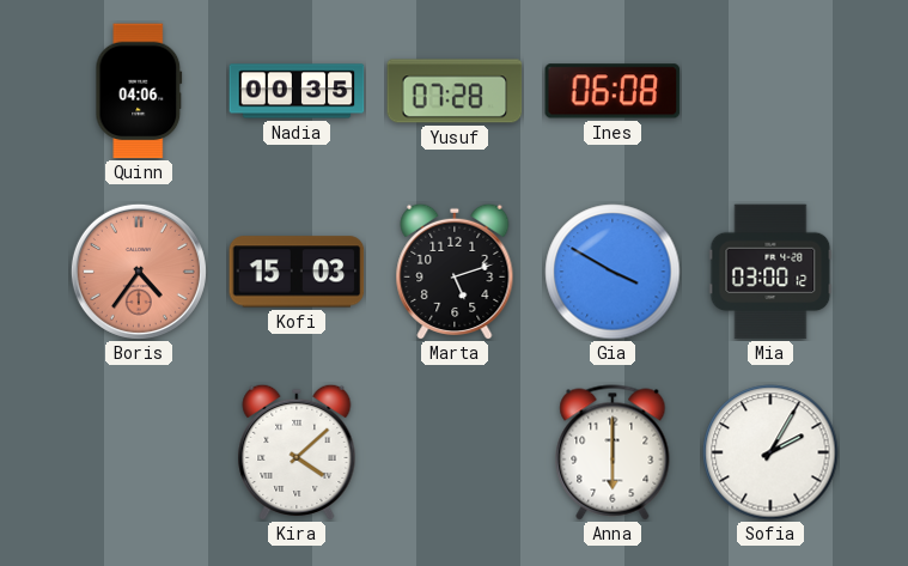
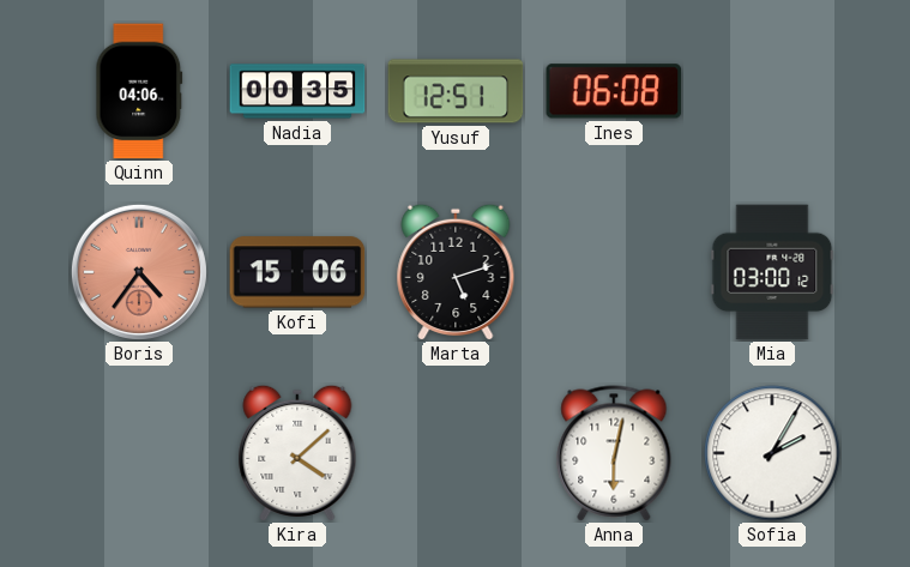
Yusuf: 07:28 -> 12:51
Kofi: 15:03 -> 15:06
Gia: 3:50 -> none
Anna: 6:00 -> 6:02
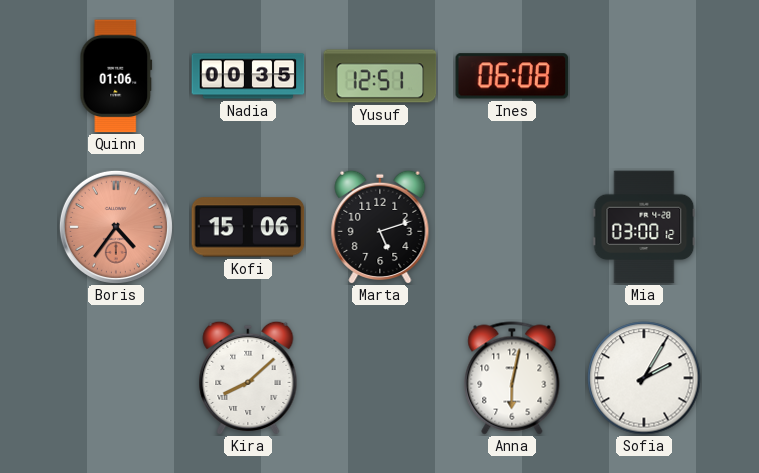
Quinn: 04:06 -> 01:06
Kira: 4:08 -> 8:08
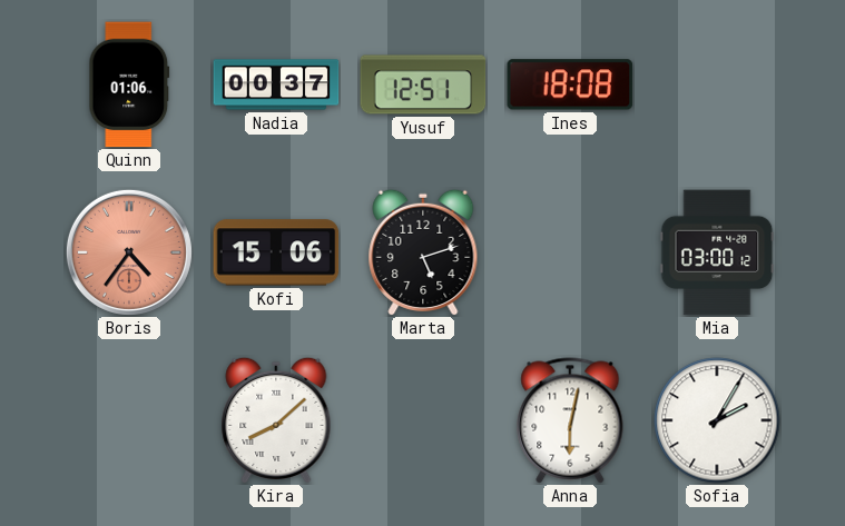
Nadia: 00:35 -> 00:37
Ines: 06:08 -> 18:08
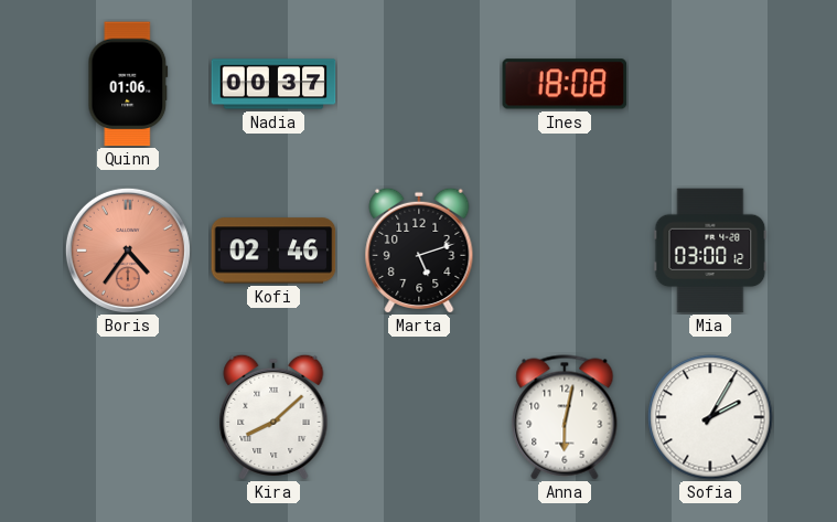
Yusuf: 12:51 -> none
Kofi: 15:06 -> 02:46
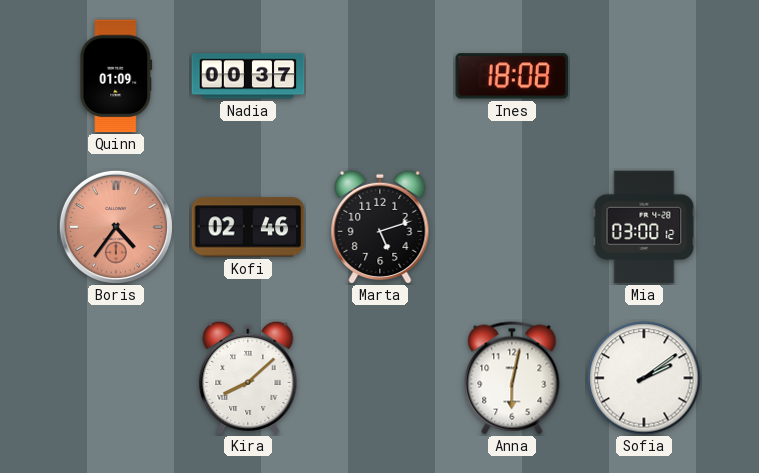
Quinn: 01:06 -> 01:09
Sofia: 2:05 -> 2:09
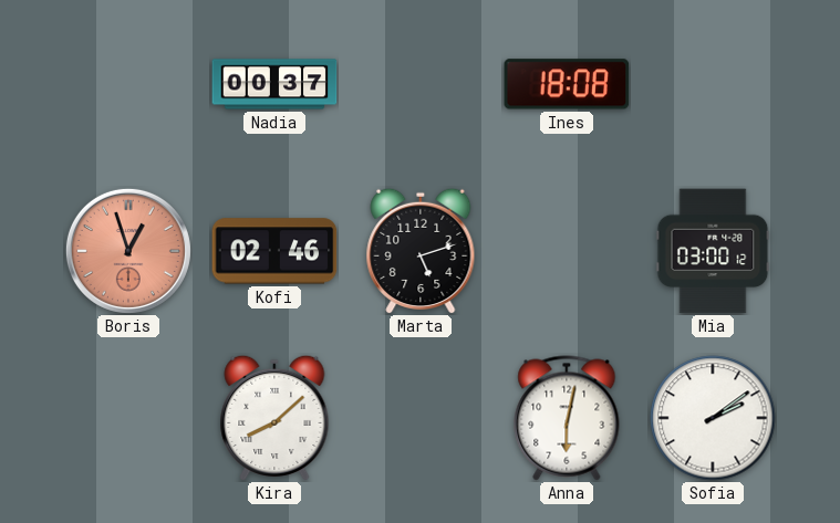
Quinn: 01:09 -> none
Boris: 4:36 -> 12:57
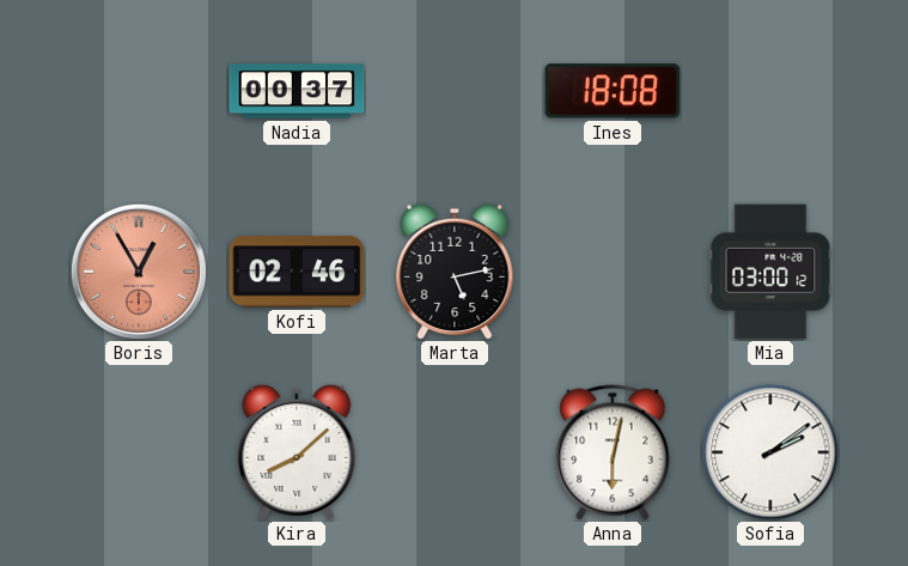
Boris: 12:57 -> 12:55
Marta: 5:12 -> 5:13
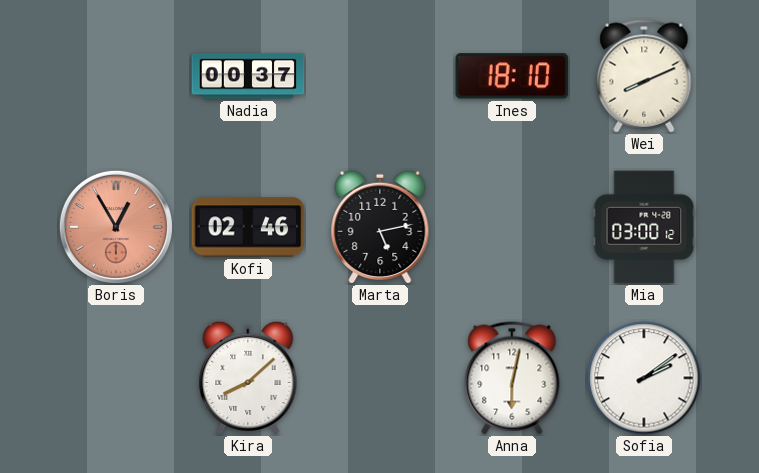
Ines: 18:08 -> 18:10
Wei: none -> 8:11
